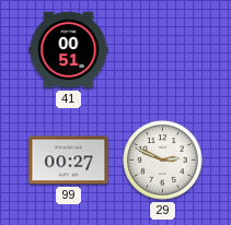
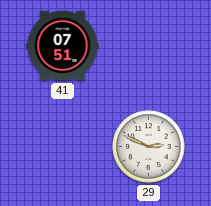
41: 00:51 -> 07:51
99: 00:27 -> none
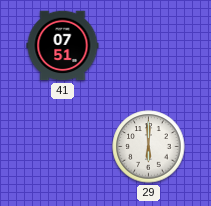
29: 2:49 -> 6:00
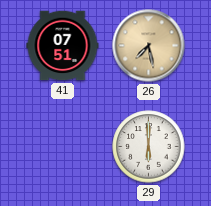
26: none -> 7:28
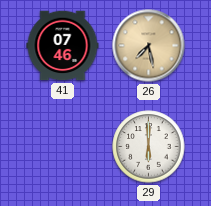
41: 07:51 -> 07:46
